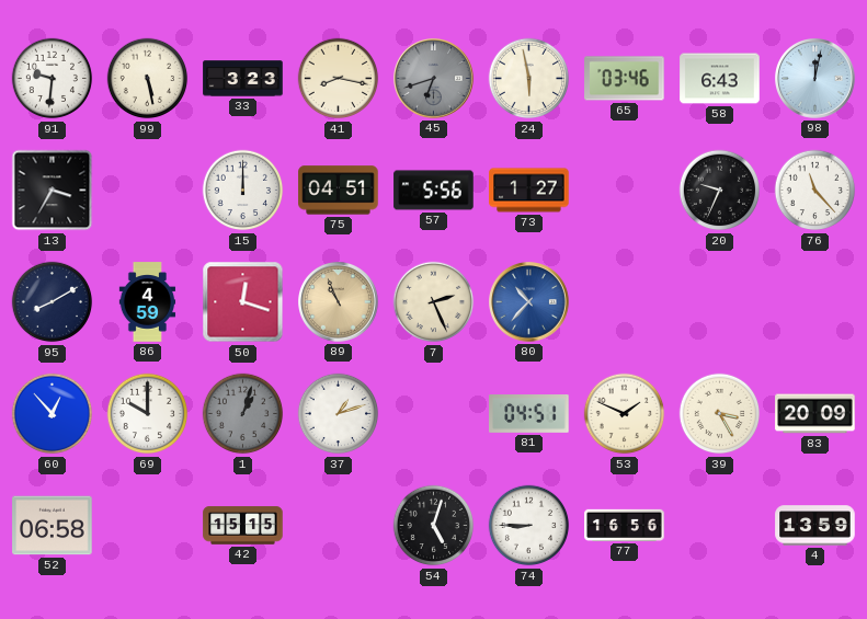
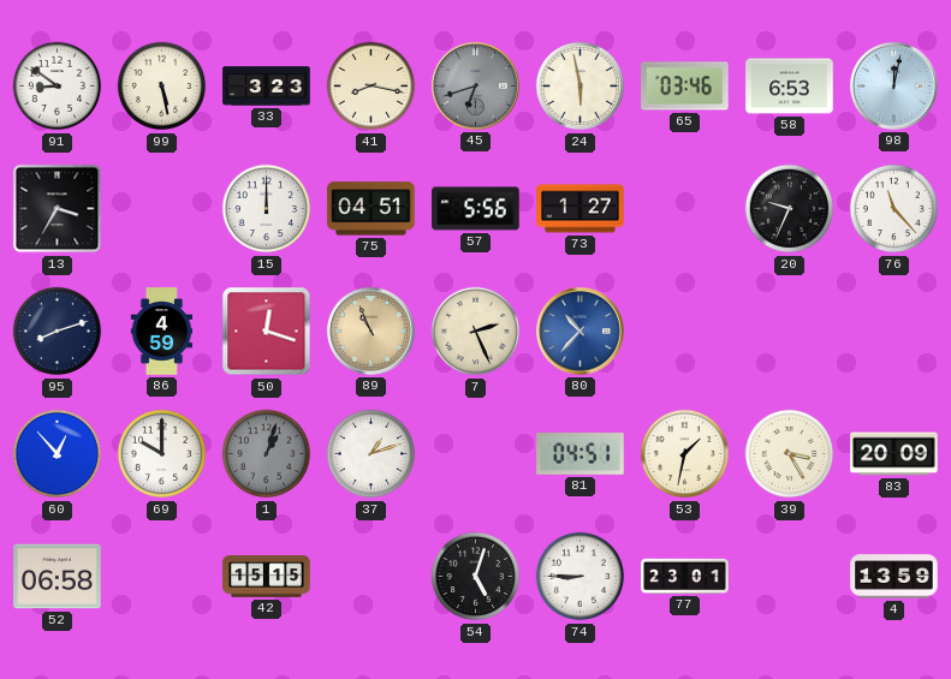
91: 9:31 -> 8:51
58: 6:43 -> 6:53
95: 8:10 -> 8:12
53: 1:49 -> 1:32
77: 16:56 -> 23:01
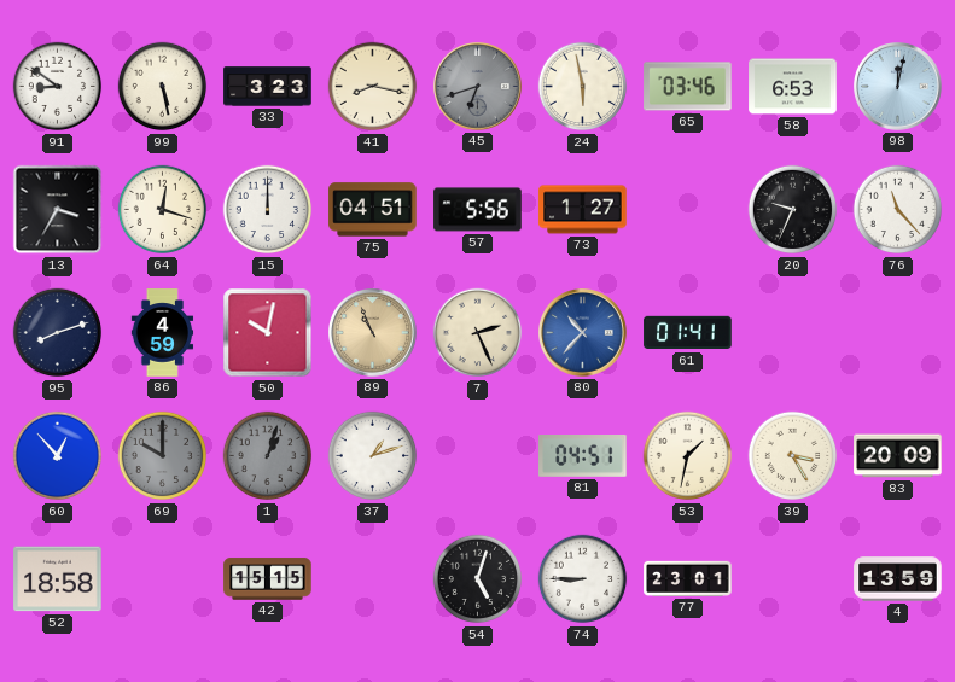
64: none -> 12:18
50: 12:18 -> 10:02
61: none -> 01:41
69 dial: white -> grey
52: 06:58 -> 18:58
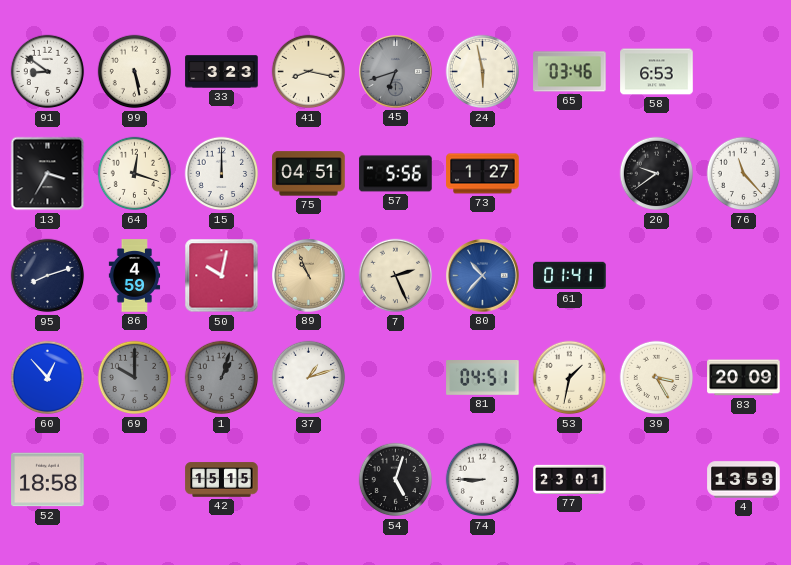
98: 12:02 -> none
20: 9:34 -> 9:39
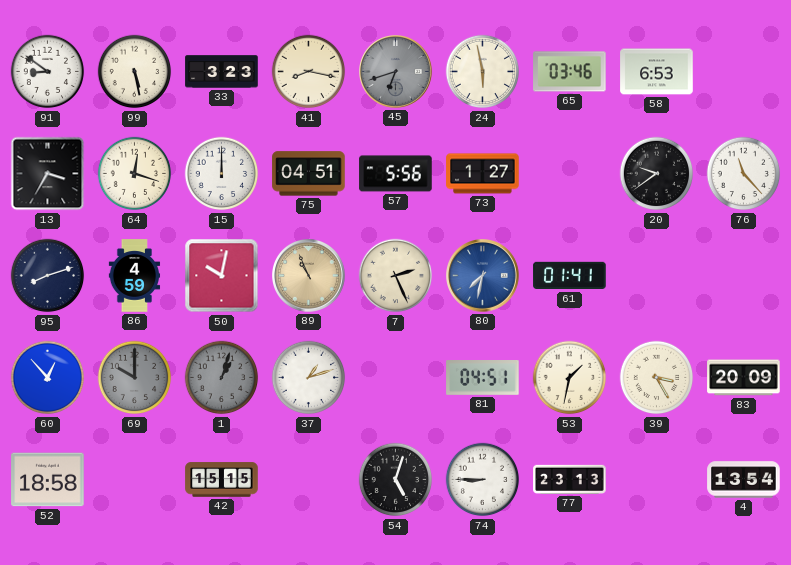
80: 10:37 -> 7:32
77: 23:01 -> 23:13
4: 13:59 -> 13:54
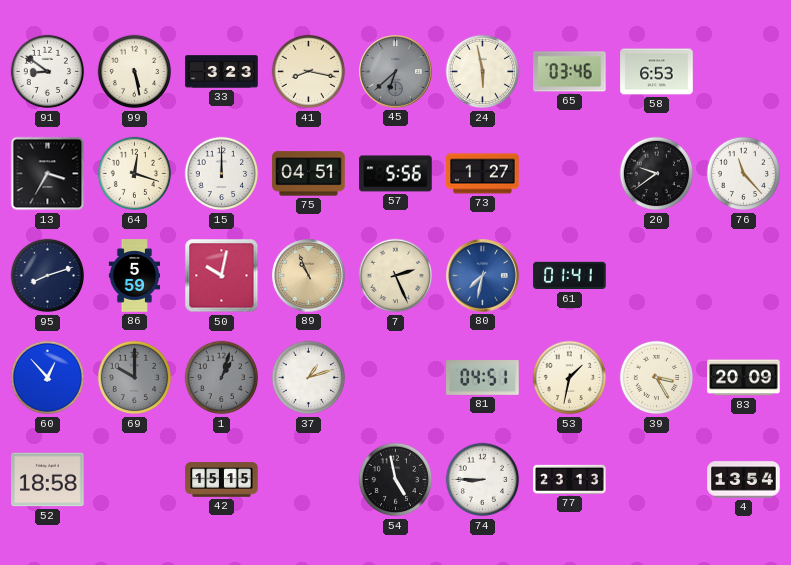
45: 6:42 -> 6:38
86: 4:59 -> 5:59
54: 5:03 -> 4:58
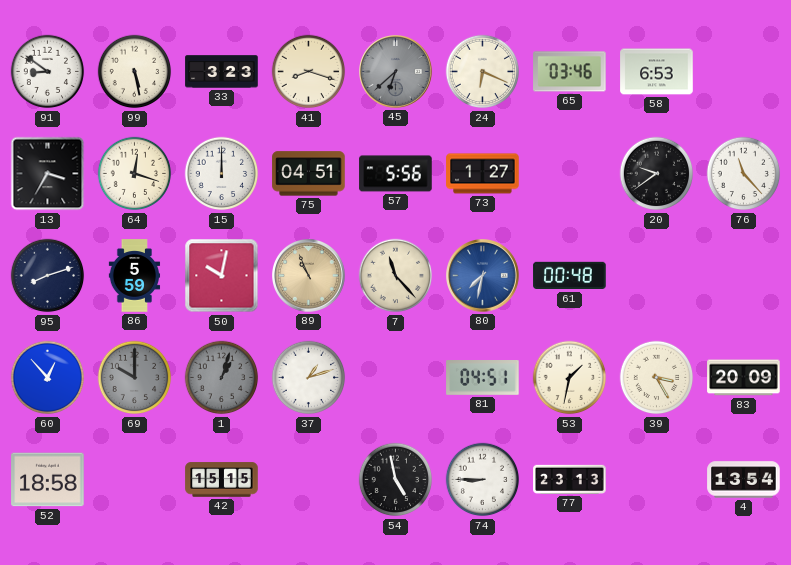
41: 8:17 -> 8:18
24: 5:58 -> 6:19
7: 2:26 -> 11:23
61: 01:41 -> 00:48
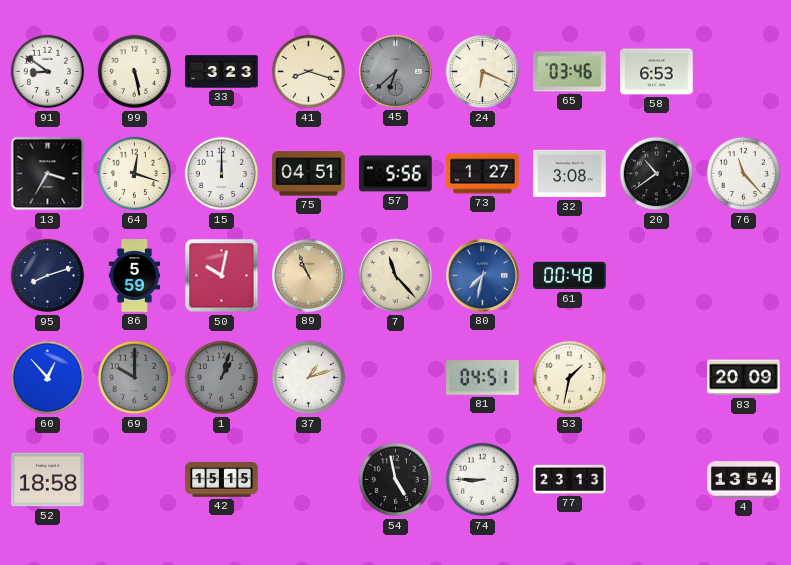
32: none -> 3:08
20: 9:39 -> 10:39
39: 3:25 -> none
